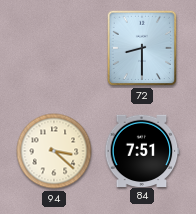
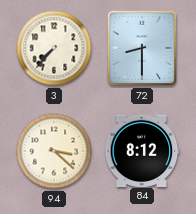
3: none -> 7:37
84: 7:51 -> 8:12
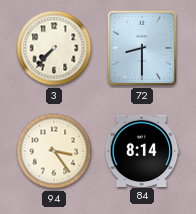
94: 3:22 -> 3:24
84: 8:12 -> 8:14
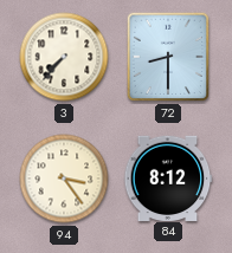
84: 8:14 -> 8:12
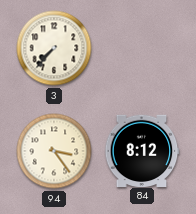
72: 8:30 -> none
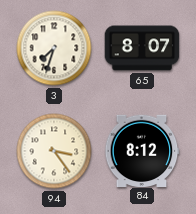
3: 7:37 -> 7:33
65: none -> 8:07
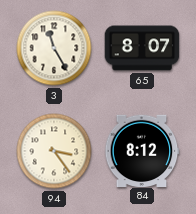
3: 7:33 -> 11:25
